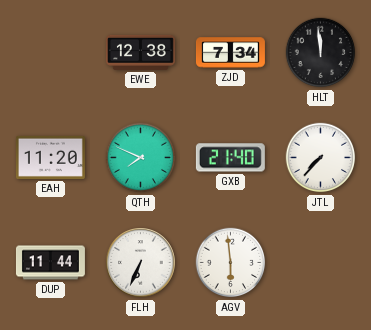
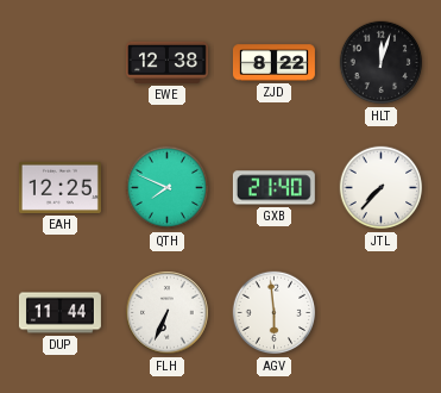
ZJD: 7:34 -> 8:22
HLT: 11:59 -> 12:03
EAH: 11:20 -> 12:25
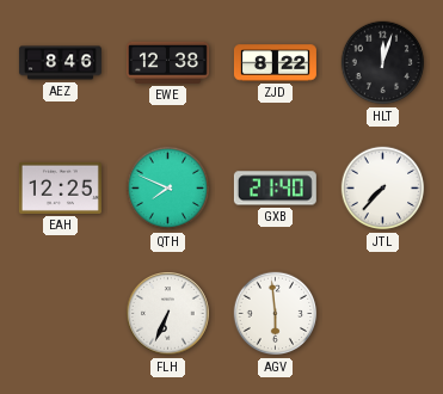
AEZ: none -> 8:46
DUP: 11:44 -> none
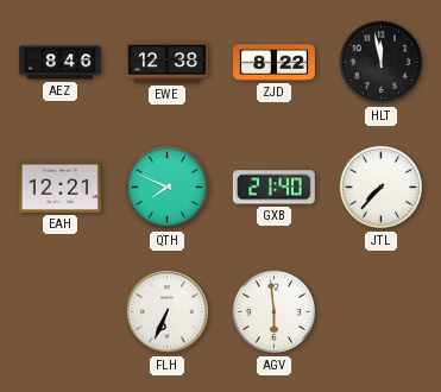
HLT: 12:03 -> 11:58
EAH: 12:25 -> 12:21
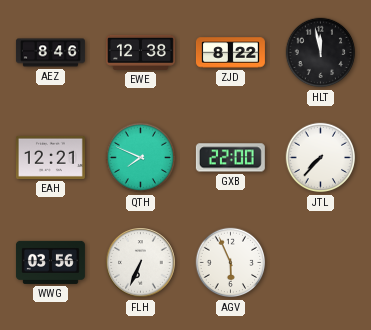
GXB: 21:40 -> 22:00
WWG: none -> 03:56
AGV: 5:59 -> 5:56
